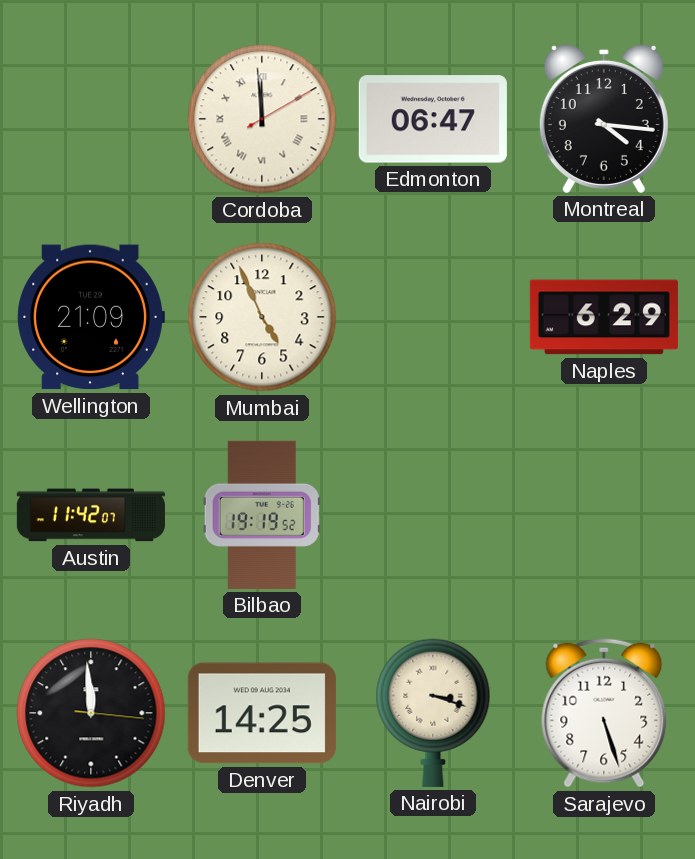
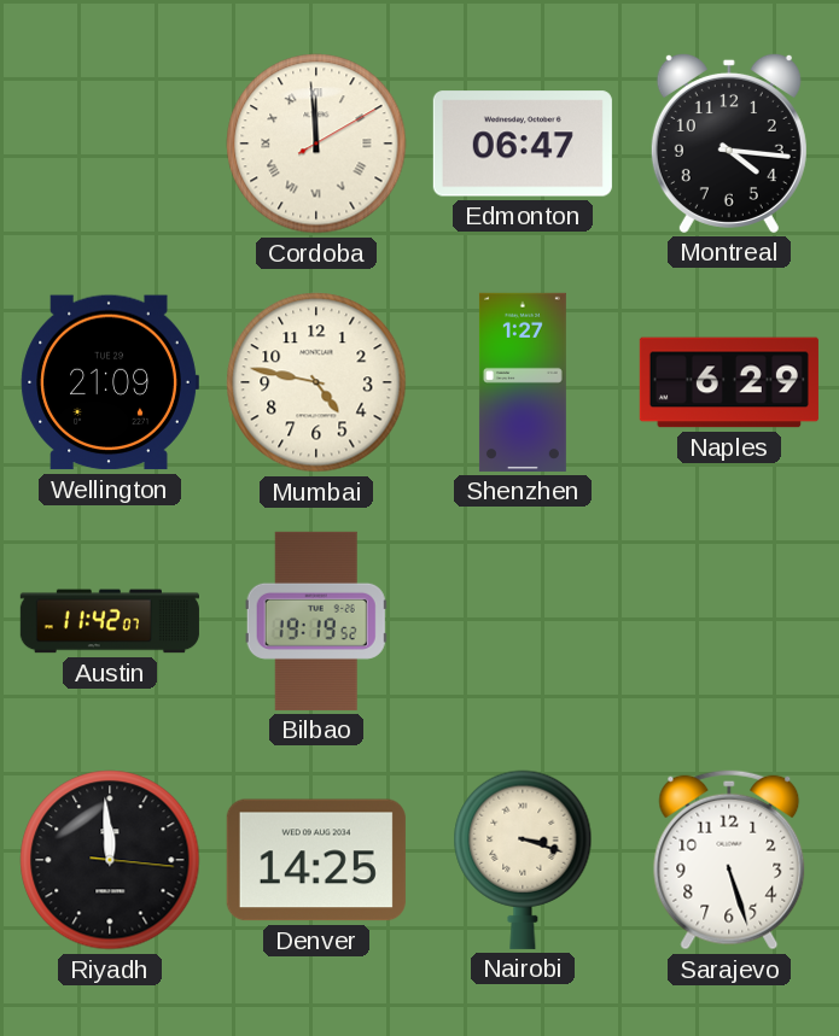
Mumbai: 4:56 -> 4:47
Shenzhen: none -> 1:27
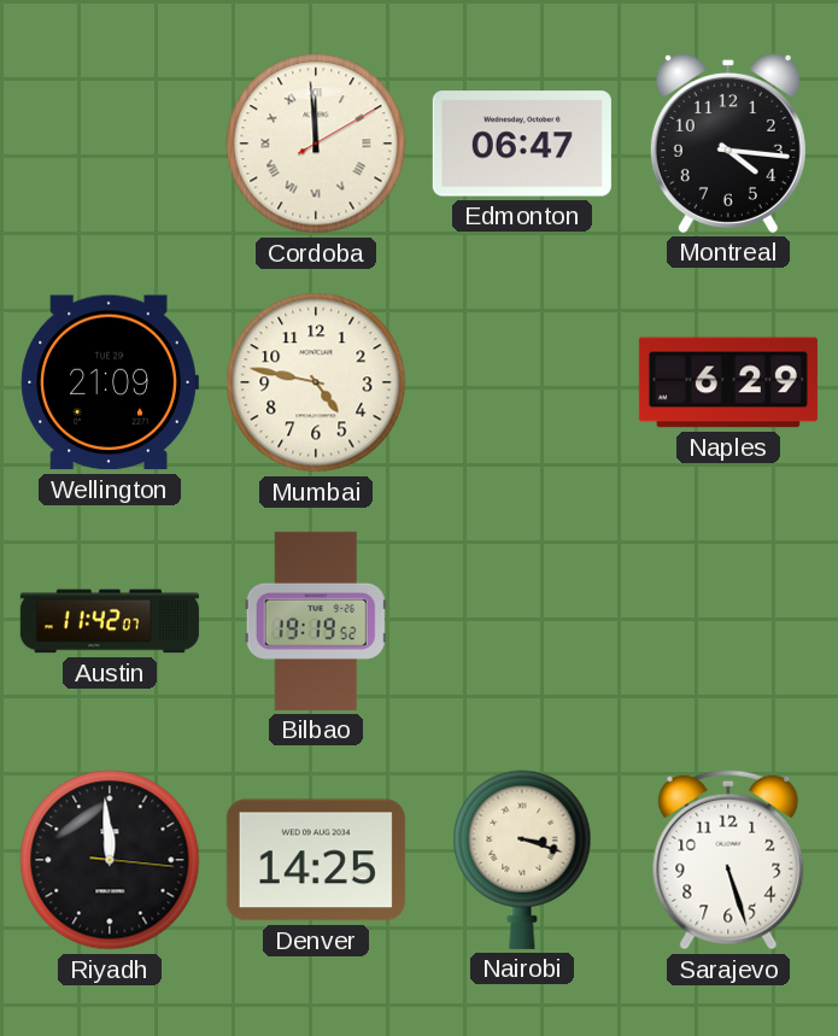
Shenzhen: 1:27 -> none
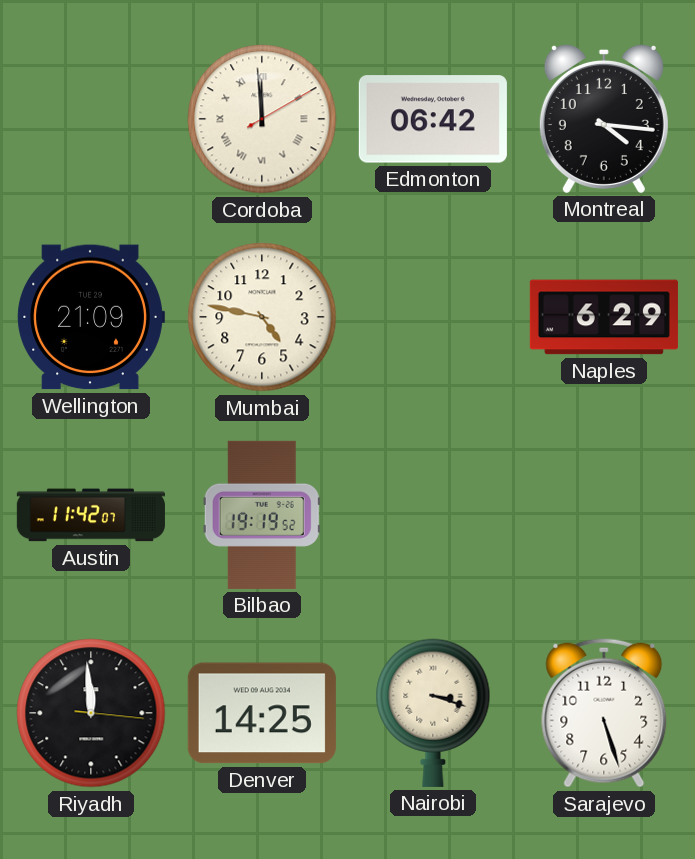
Edmonton: 06:47 -> 06:42
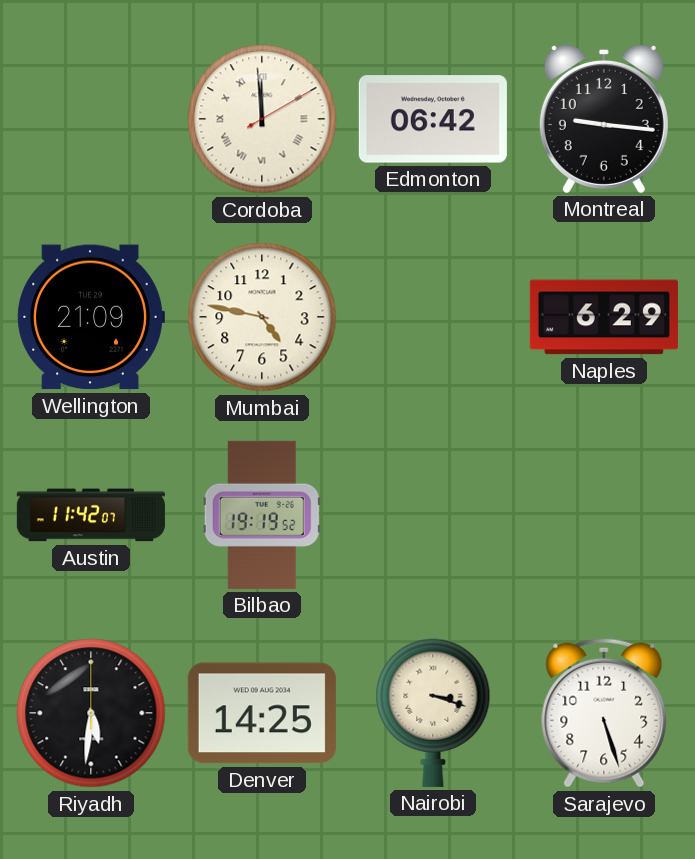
Montreal: 4:16 -> 9:16
Riyadh: 11:59 -> 5:31
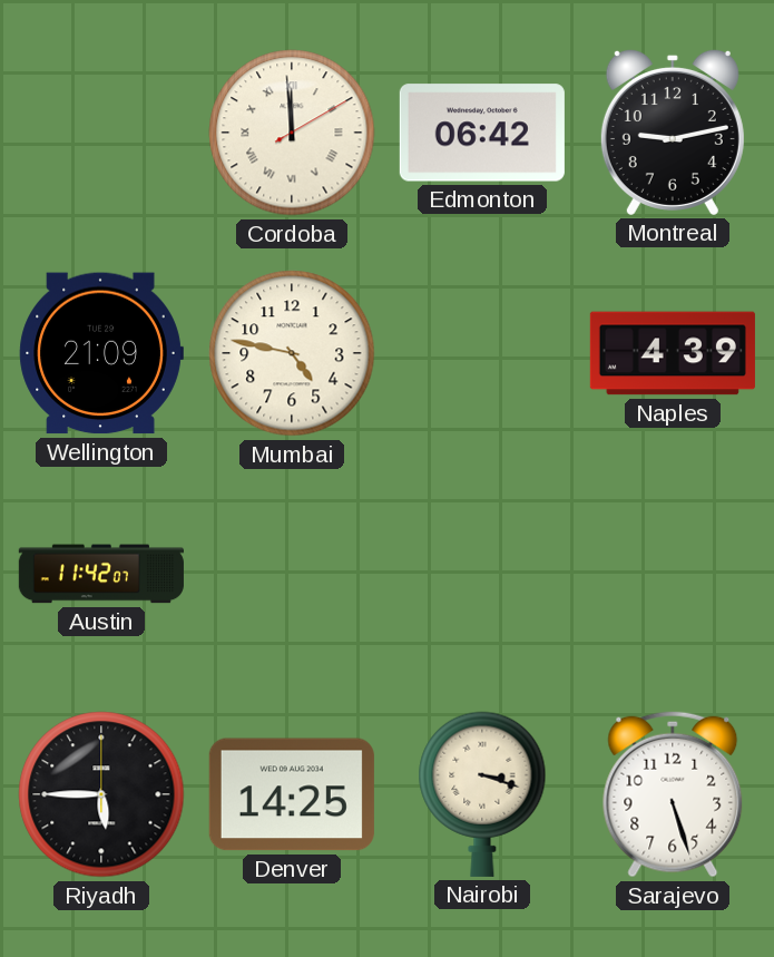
Montreal: 9:16 -> 9:13
Naples: 6:29 -> 4:39
Bilbao: 19:19 -> none
Riyadh: 5:31 -> 5:45
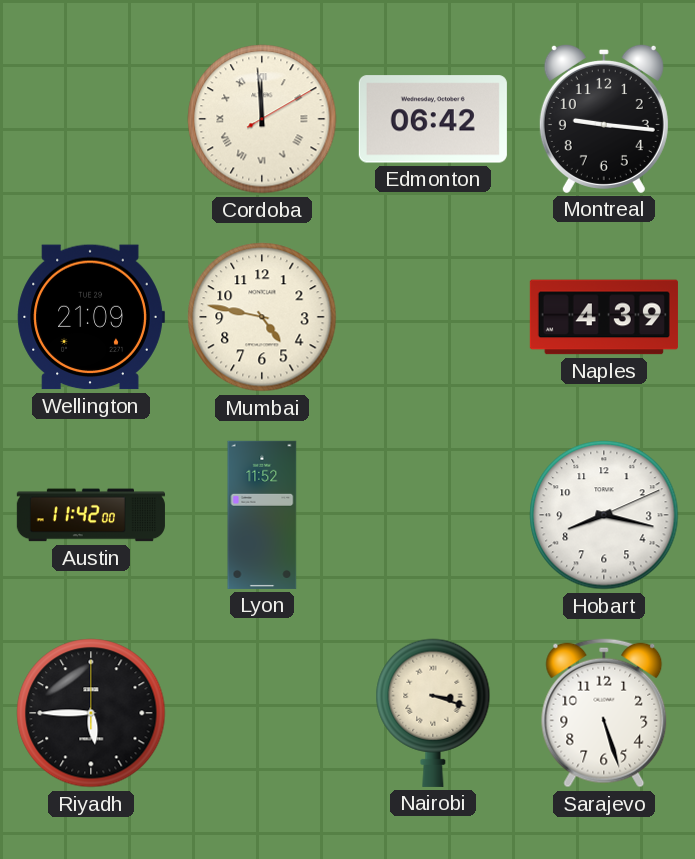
Montreal: 9:13 -> 9:16
Austin: 11:42:07 -> 11:42:00
Lyon: none -> 11:52
Hobart: none -> 8:17
Denver: 14:25 -> none
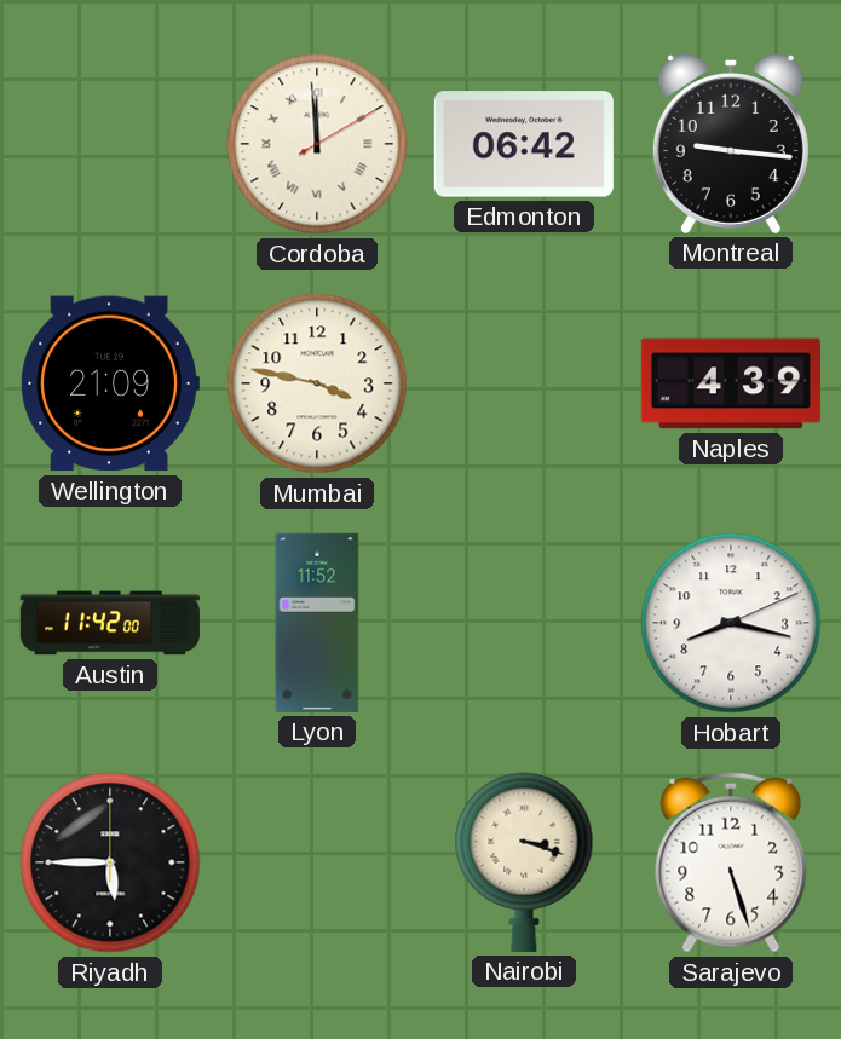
Mumbai: 4:47 -> 3:47
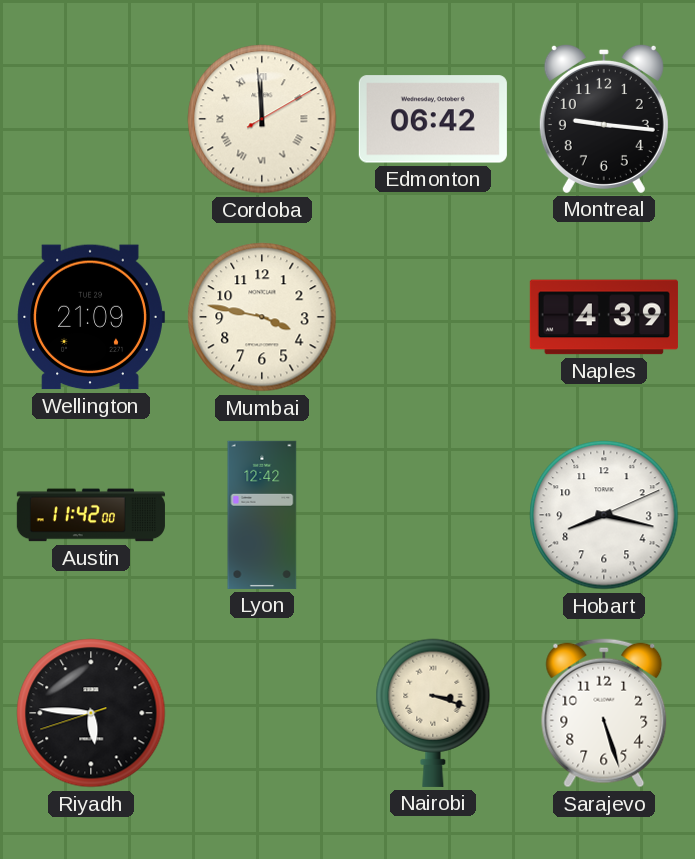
Lyon: 11:52 -> 12:42
Riyadh: 5:45:00 -> 5:45:42
